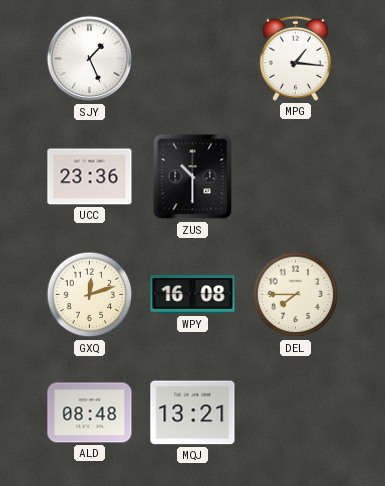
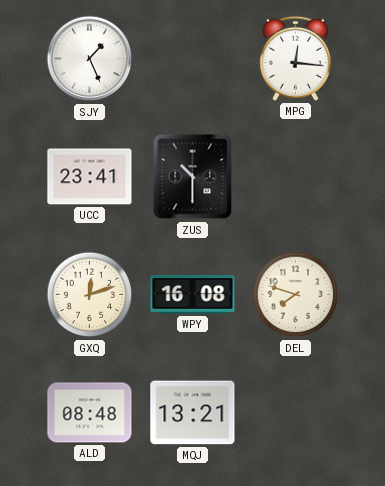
MPG: 1:16 -> 12:16
UCC: 23:36 -> 23:41
DEL: 7:45 -> 7:48
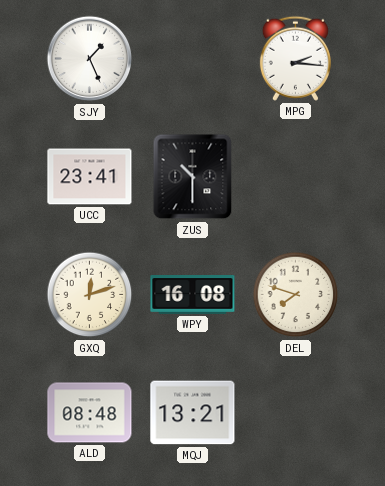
MPG: 12:16 -> 2:16
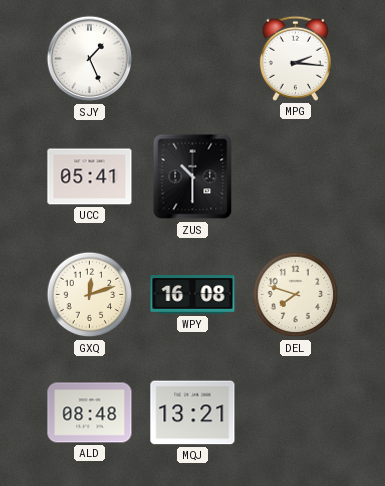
UCC: 23:41 -> 05:41
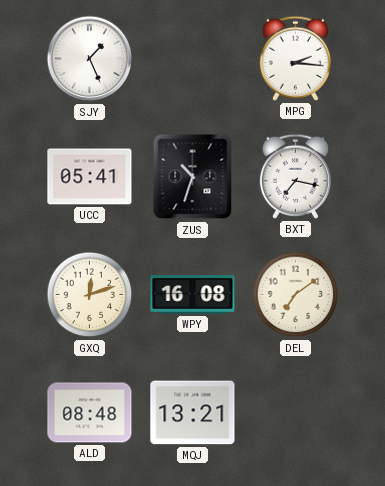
ZUS: 10:30 -> 10:33
BXT: none -> 7:17
DEL: 7:48 -> 7:09
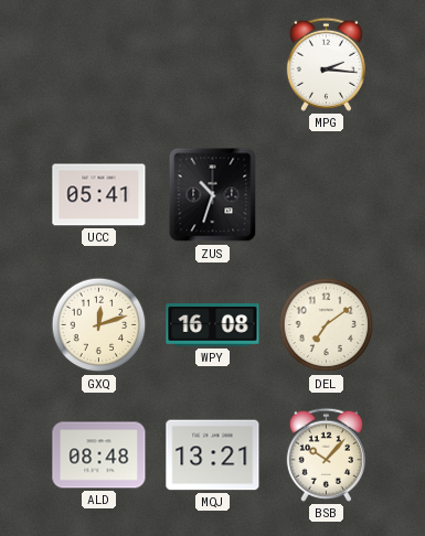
SJY: 1:26 -> none
BXT: 7:17 -> none
BSB: none -> 10:07
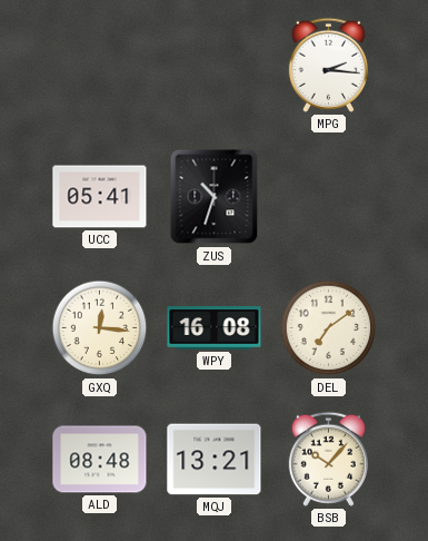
GXQ: 12:12 -> 12:16
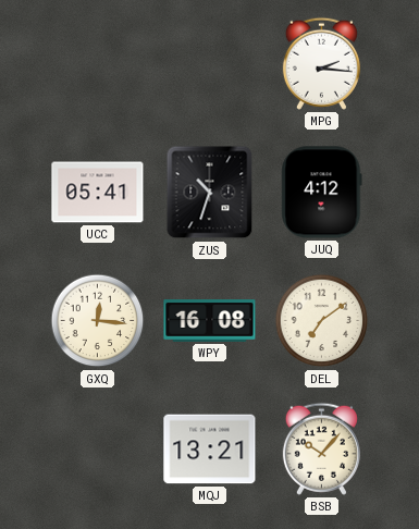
JUQ: none -> 4:12
ALD: 08:48 -> none
